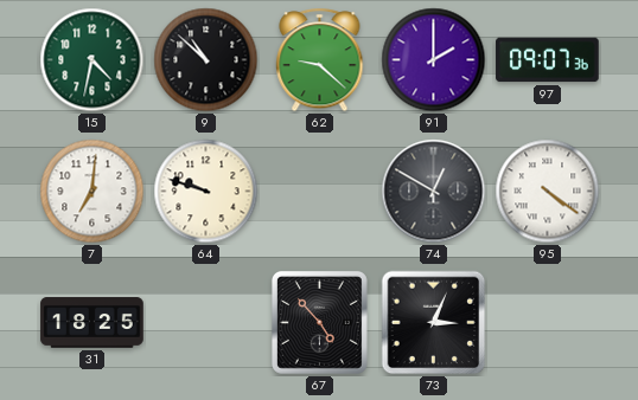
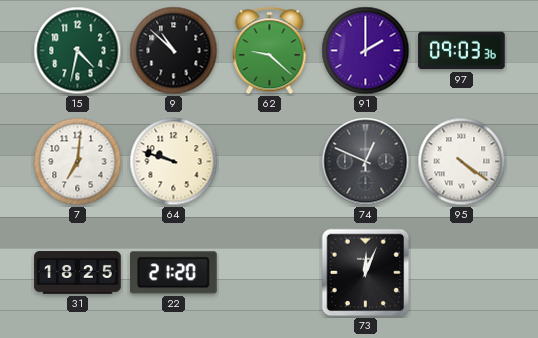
97: 09:07 -> 09:03
74: 12:50 -> 12:49
22: none -> 21:20
67: 4:53 -> none
73: 3:04 -> 12:04
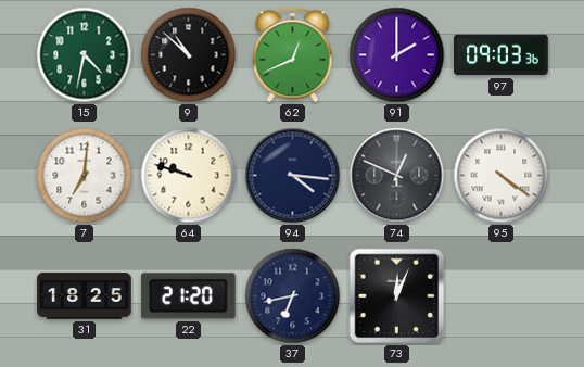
62: 9:22 -> 12:41
94: none -> 4:16
37: none -> 6:43
